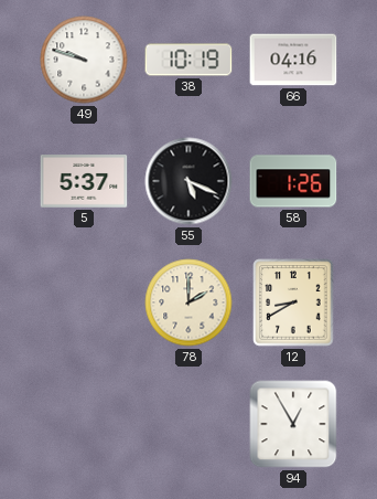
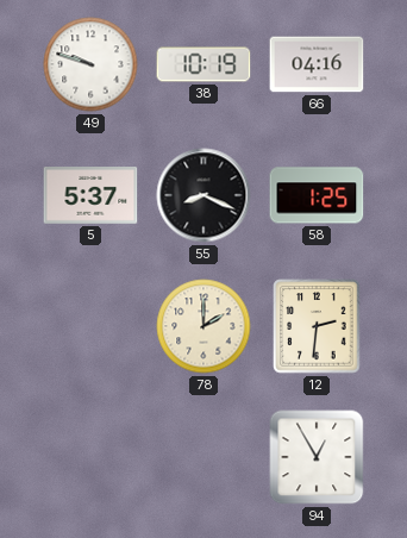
55: 5:19 -> 8:19
58: 1:26 -> 1:25
12: 8:40 -> 2:31
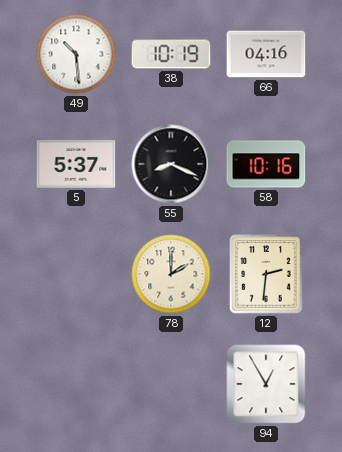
49: 9:48 -> 10:29
58: 1:25 -> 10:16
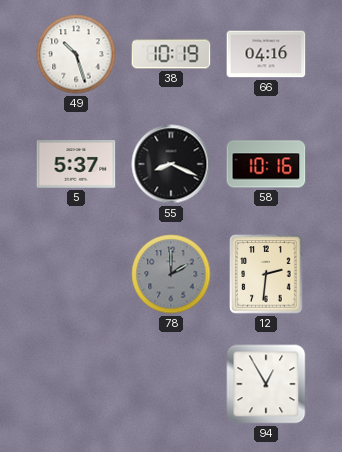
49: 10:29 -> 10:27
78 dial: cream -> grey
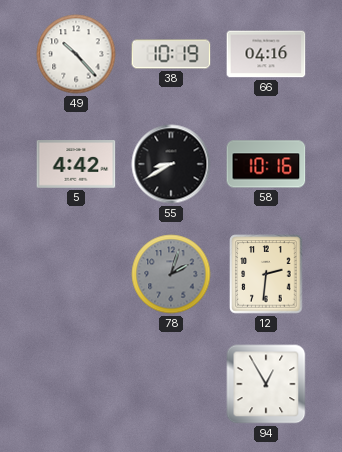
49: 10:27 -> 10:23
5: 5:37 -> 4:42
55: 8:19 -> 8:40
78: 2:00 -> 2:03
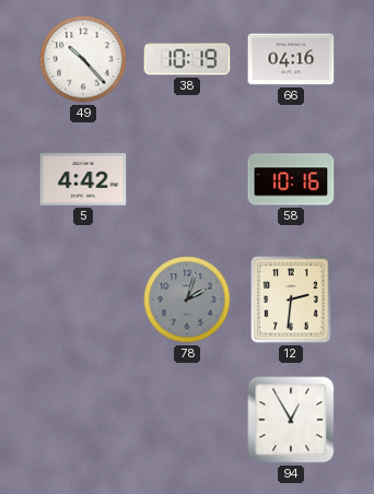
55: 8:40 -> none
